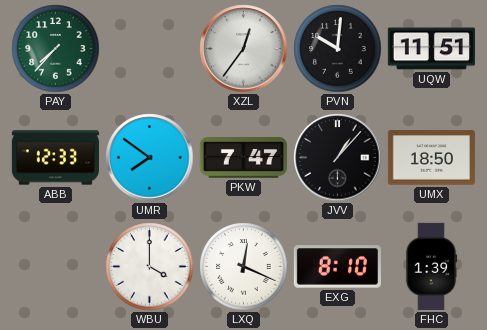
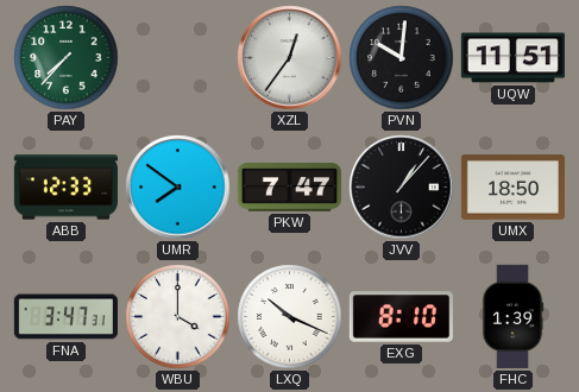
FNA: none -> 3:47
LXQ: 12:19 -> 10:19
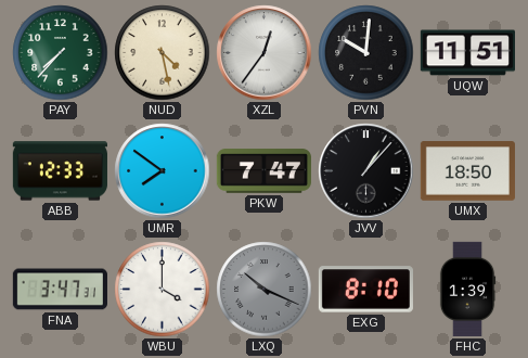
NUD: none -> 4:28
LXQ dial: white -> grey
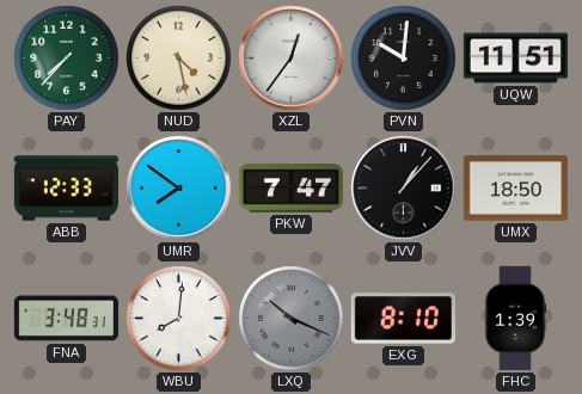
FNA: 3:47 -> 3:48
WBU: 4:00 -> 8:01
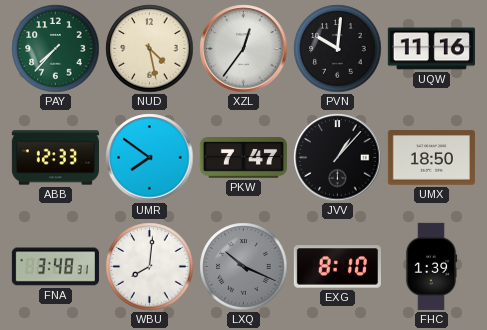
UQW: 11:51 -> 11:16
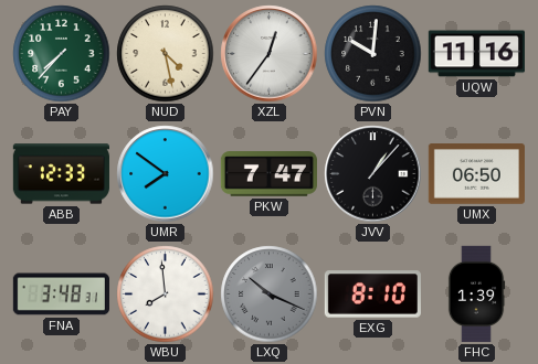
UMX: 18:50 -> 06:50
WBU: 8:01 -> 7:59
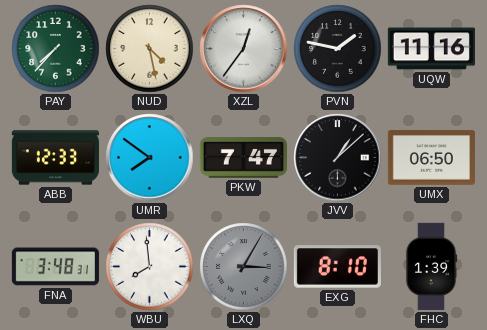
PVN: 10:01 -> 1:47
JVV: 1:07 -> 1:08
LXQ: 10:19 -> 3:05
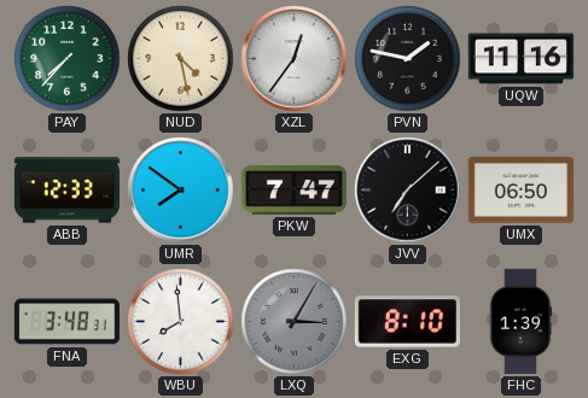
JVV: 1:08 -> 7:08
